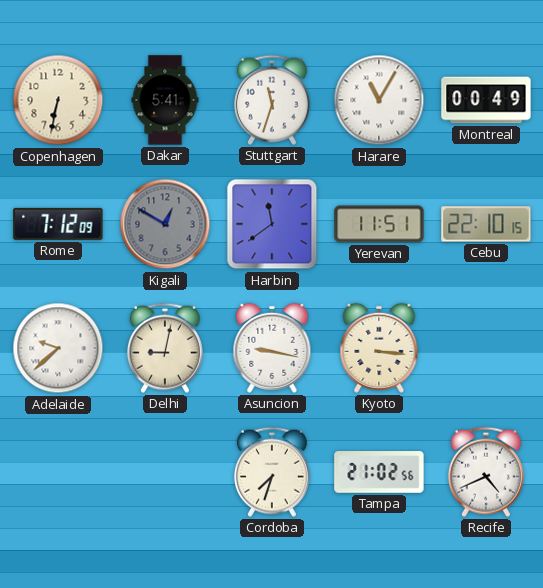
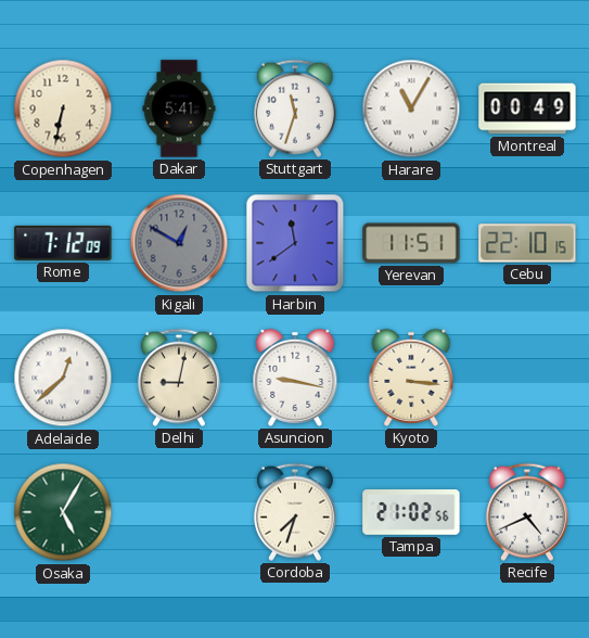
Adelaide: 9:38 -> 12:38
Osaka: none -> 5:05
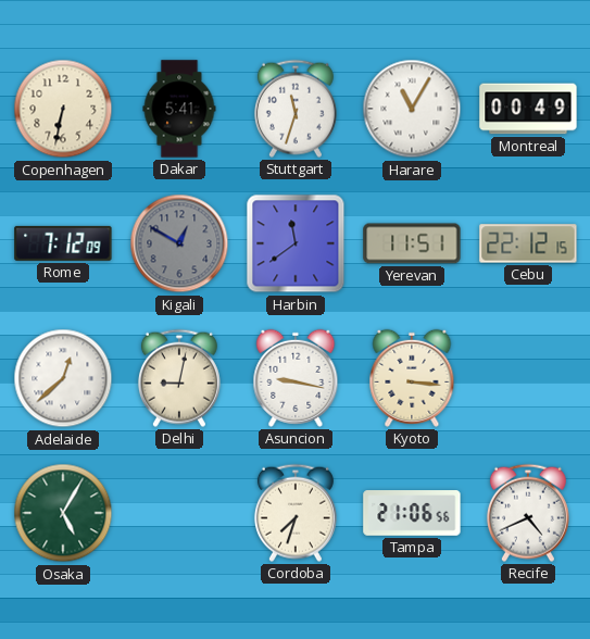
Cebu: 22:10 -> 22:12
Tampa: 21:02 -> 21:06
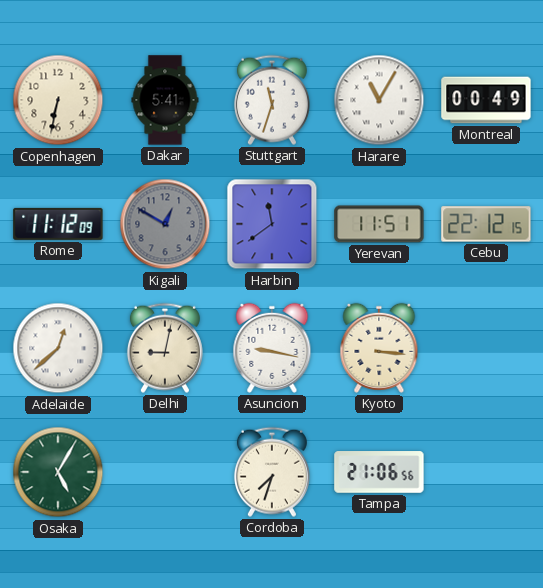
Rome: 7:12 -> 11:12
Recife: 4:41 -> none
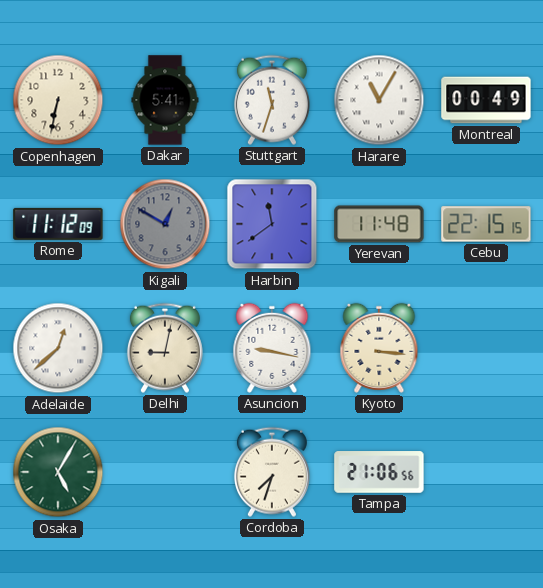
Yerevan: 11:51 -> 11:48
Cebu: 22:12 -> 22:15
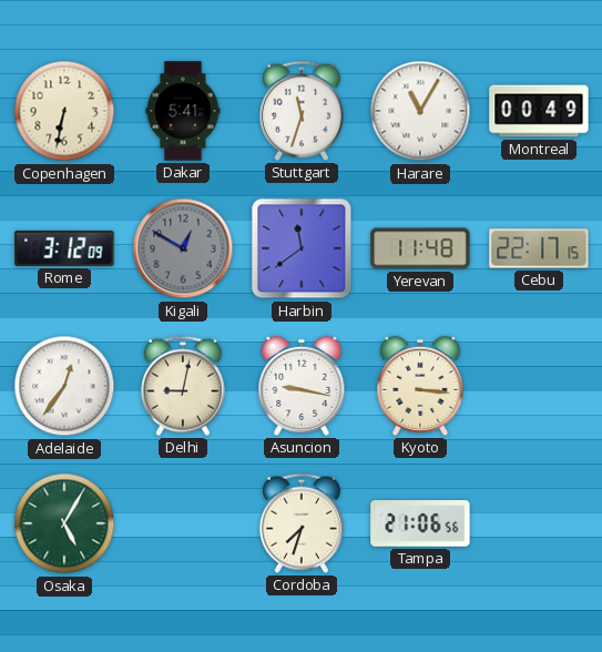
Rome: 11:12 -> 3:12
Cebu: 22:15 -> 22:17
Adelaide: 12:38 -> 12:36
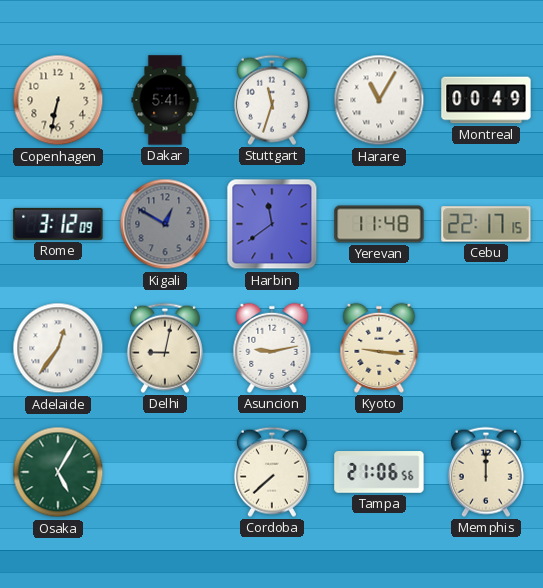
Asuncion: 9:17 -> 9:13
Kyoto: 3:16 -> 9:16
Cordoba: 7:33 -> 7:38
Memphis: none -> 12:00
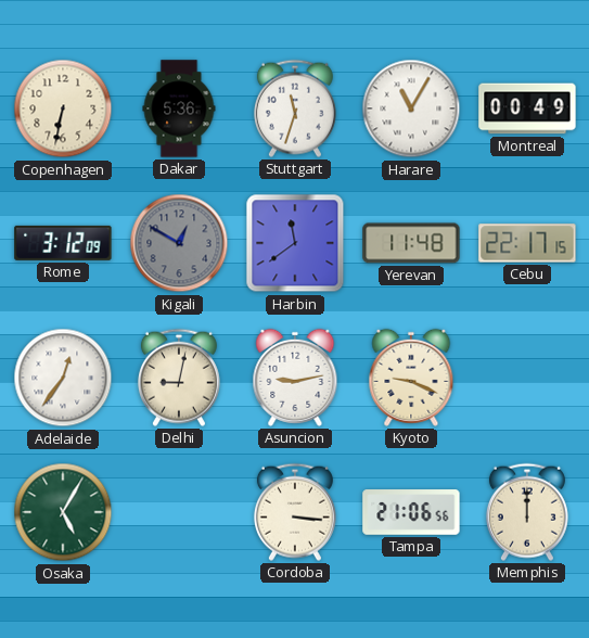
Dakar: 5:41 -> 5:36
Kyoto: 9:16 -> 9:19
Cordoba: 7:38 -> 3:16
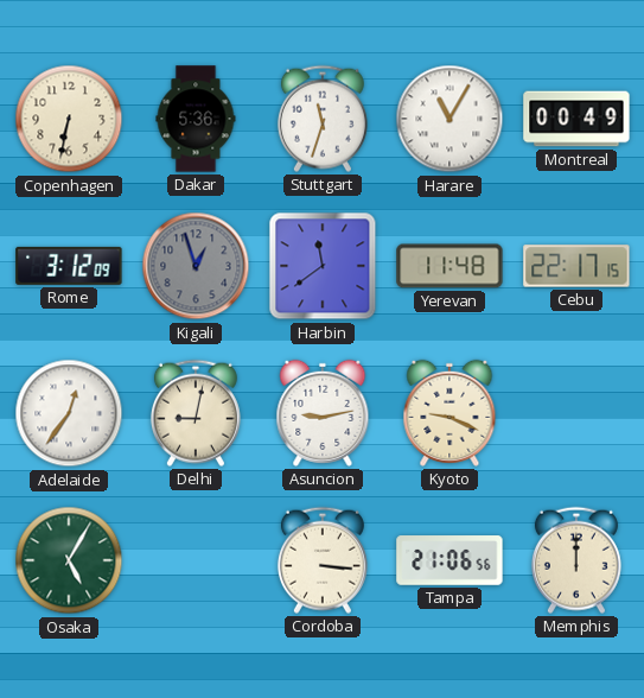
Kigali: 12:50 -> 12:57
